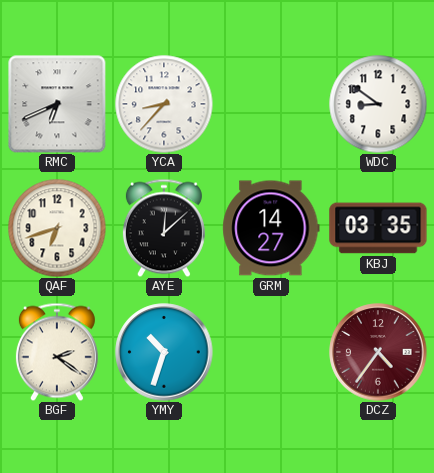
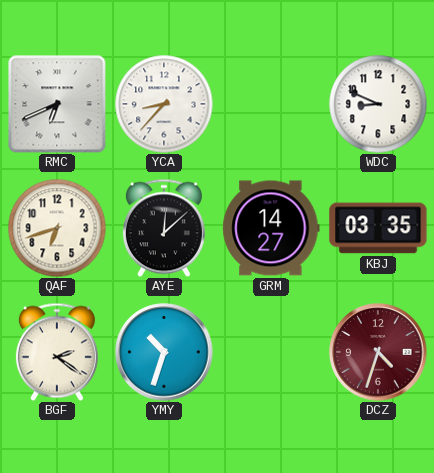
WDC: 8:51 -> 8:49
DCZ: 4:36 -> 4:33
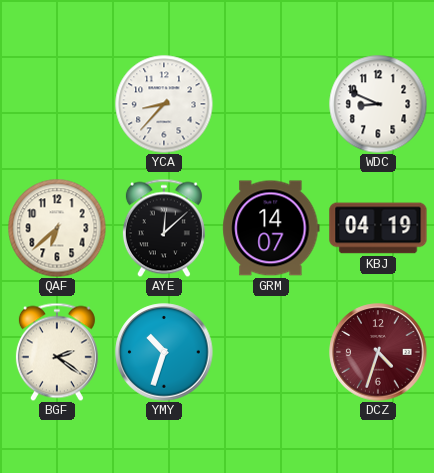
RMC: 6:41 -> none
QAF: 6:42 -> 6:38
GRM: 14:27 -> 14:07
KBJ: 03:35 -> 04:19
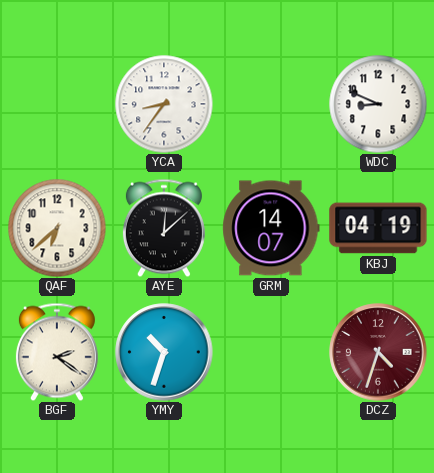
YCA: 8:37 -> 8:36
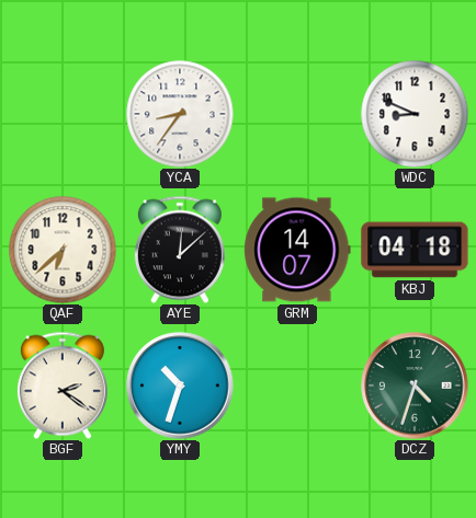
KBJ: 04:19 -> 04:18
DCZ dial: burgundy -> green
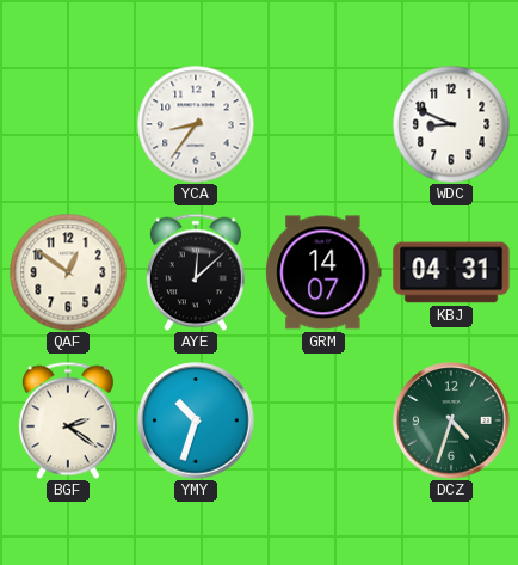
QAF: 6:38 -> 12:51
KBJ: 04:18 -> 04:31
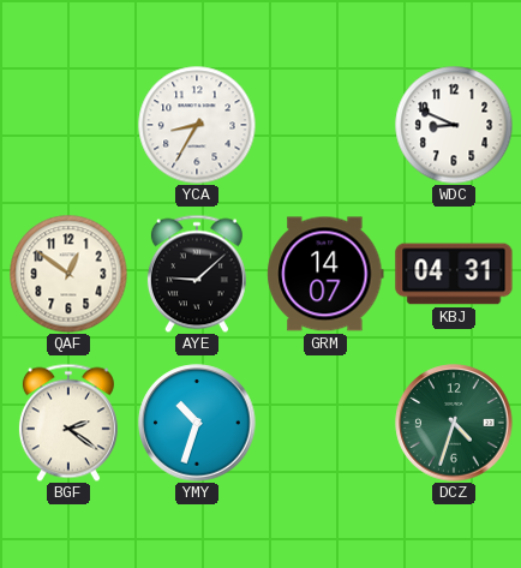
YCA: 8:36 -> 8:35
AYE: 12:08 -> 9:08
